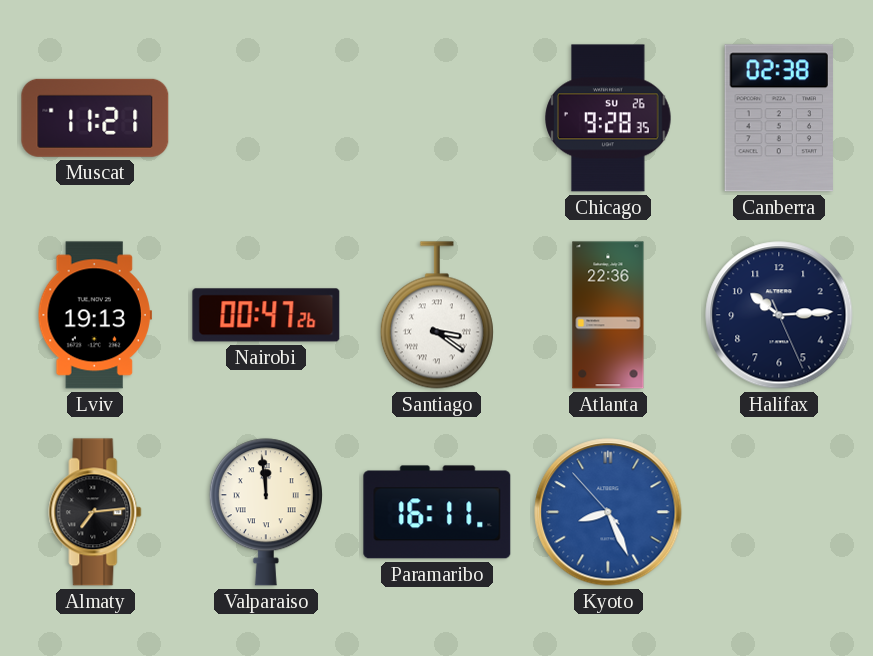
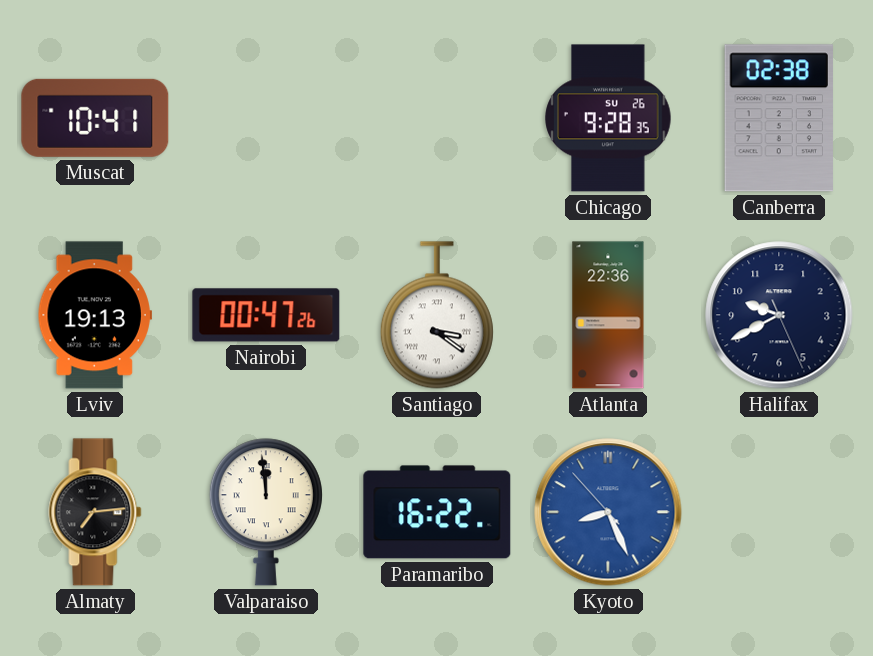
Muscat: 11:21 -> 10:41
Halifax: 10:14 -> 9:40
Paramaribo: 16:11 -> 16:22
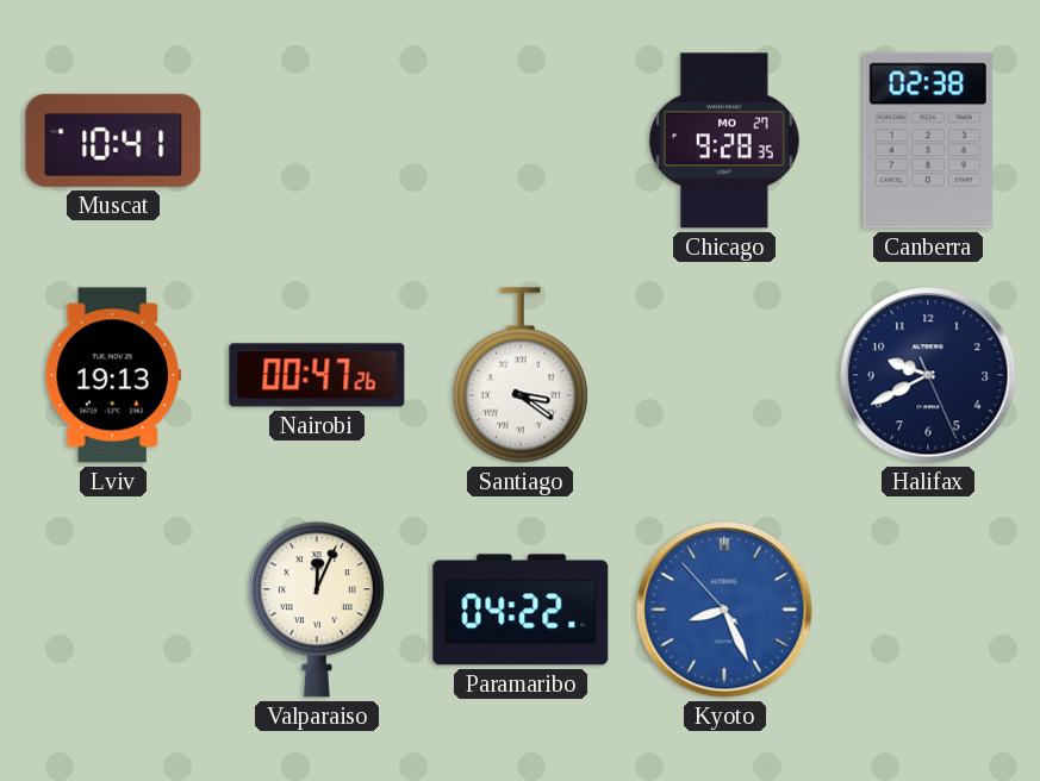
Chicago date: SU 26 -> MO 27
Atlanta: 22:36 -> none
Almaty: 7:14 -> none
Valparaiso: 11:59 -> 12:04
Paramaribo: 16:22 -> 04:22
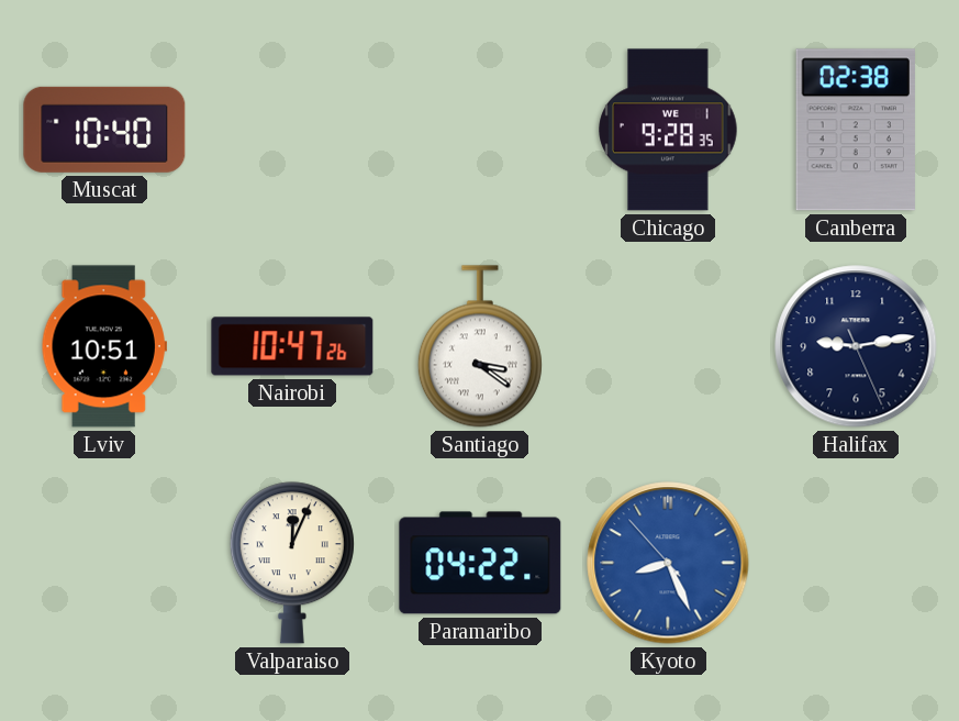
Muscat: 10:41 -> 10:40
Chicago date: MO 27 -> WE 1
Lviv: 19:13 -> 10:51
Nairobi: 00:47 -> 10:47
Halifax: 9:40 -> 9:13
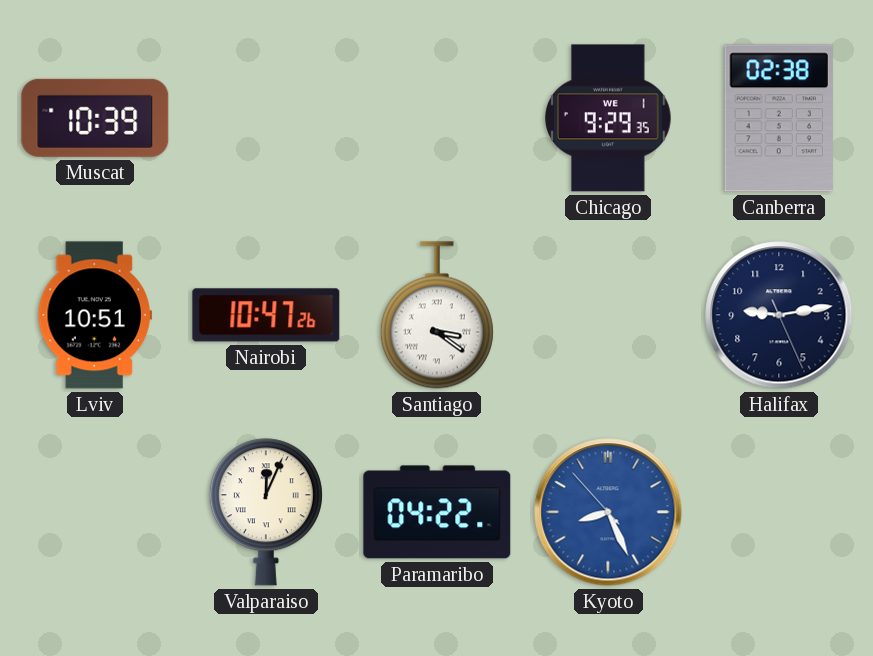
Muscat: 10:40 -> 10:39
Chicago: 9:28 -> 9:29
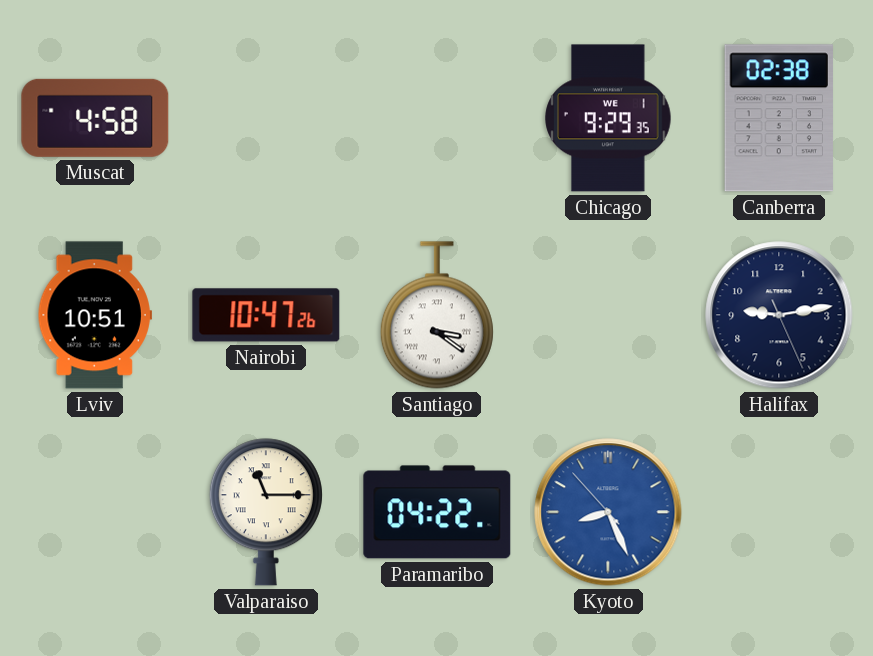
Muscat: 10:39 -> 4:58
Valparaiso: 12:04 -> 11:15
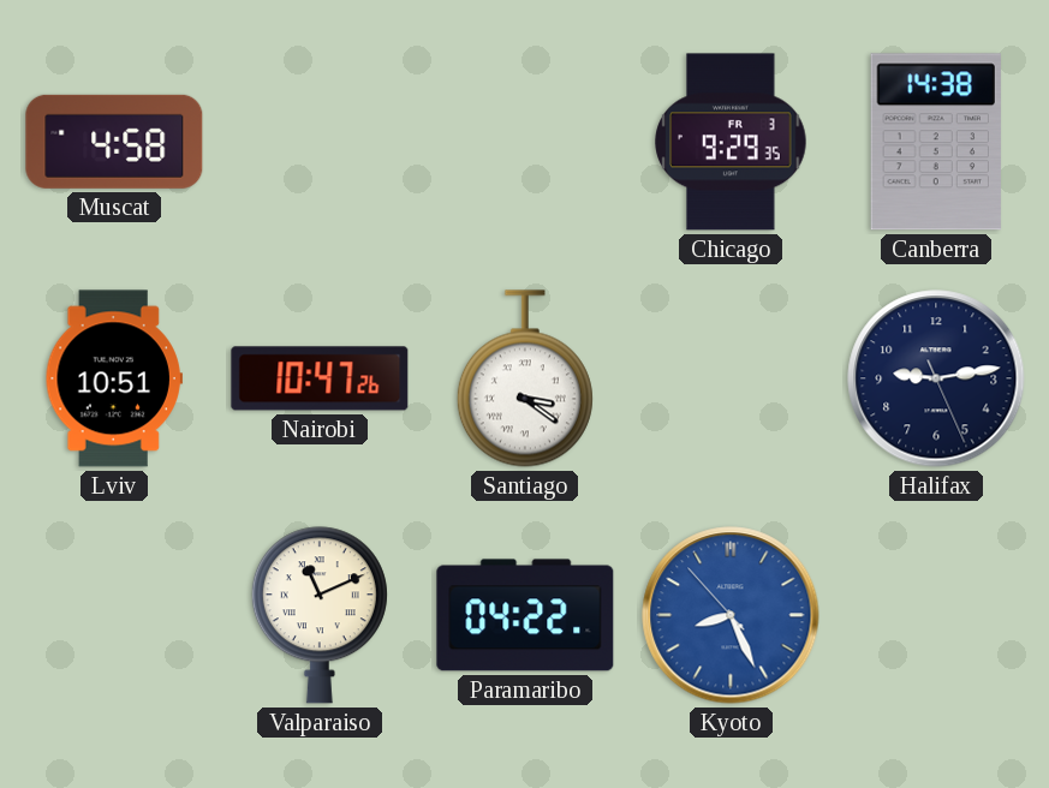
Chicago date: WE 1 -> FR 3
Canberra: 02:38 -> 14:38
Valparaiso: 11:15 -> 11:11
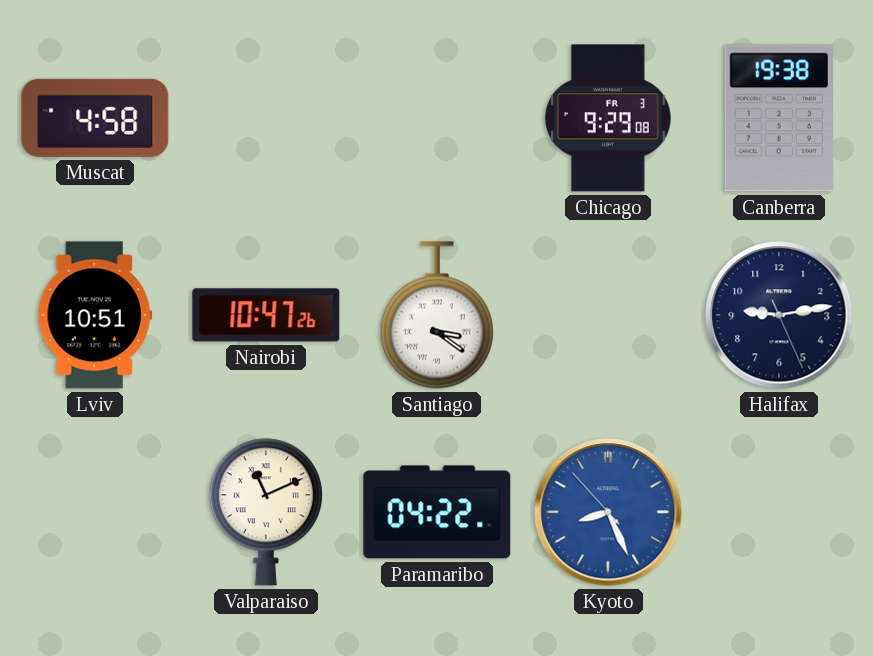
Chicago: 9:29:35 -> 9:29:08
Canberra: 14:38 -> 19:38
